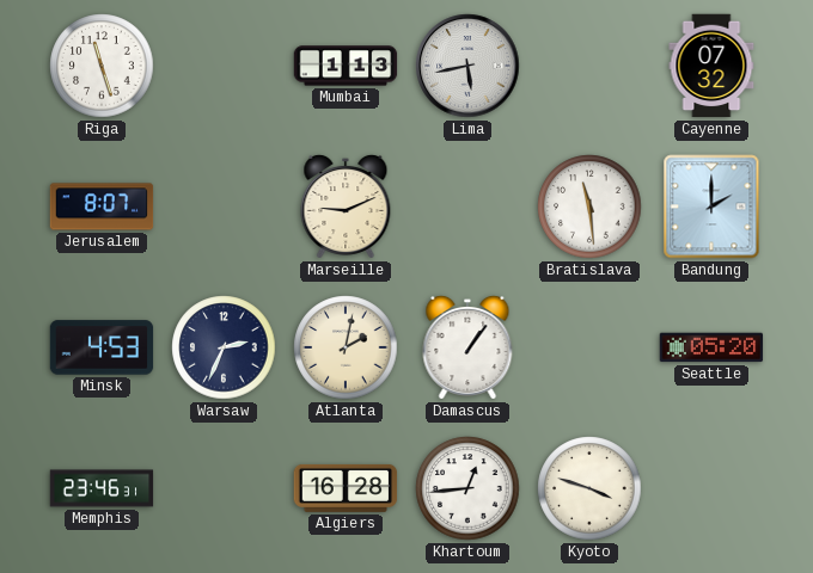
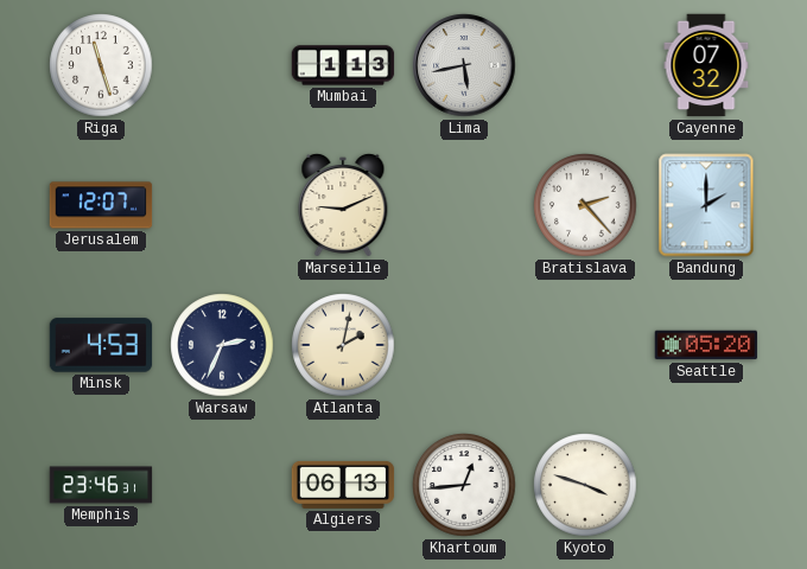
Jerusalem: 8:07 -> 12:07
Bratislava: 11:29 -> 2:23
Damascus: 1:06 -> none
Algiers: 16:28 -> 06:13
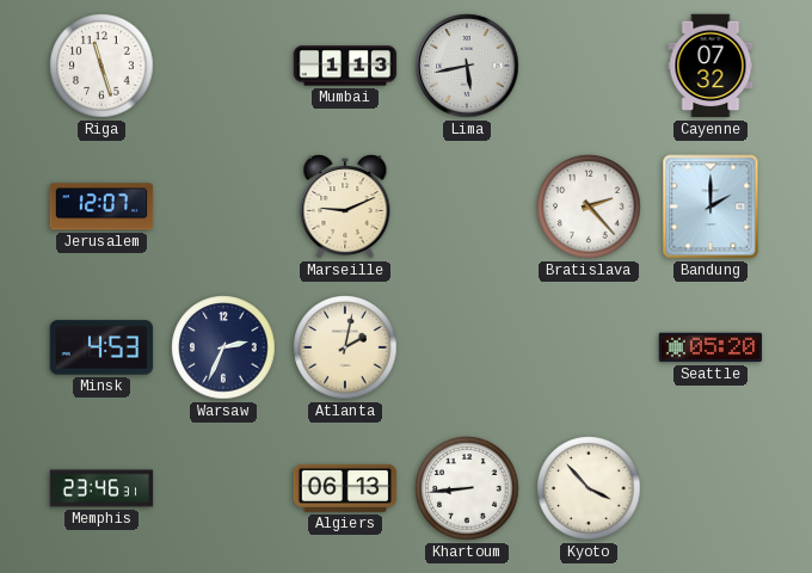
Khartoum: 12:44 -> 8:44
Kyoto: 3:48 -> 3:53
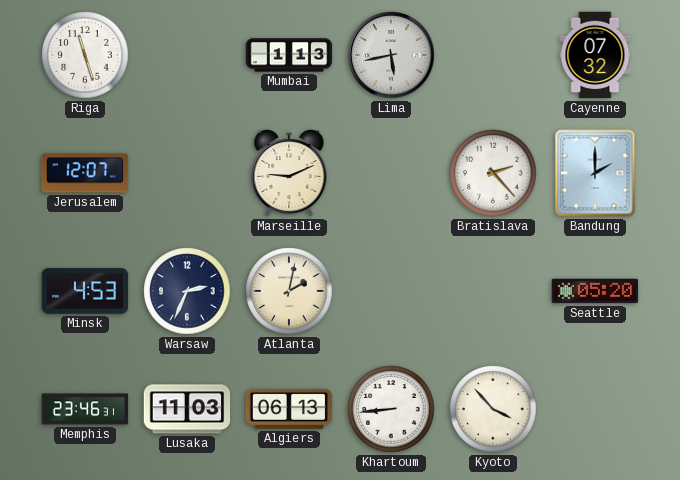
Lusaka: none -> 11:03
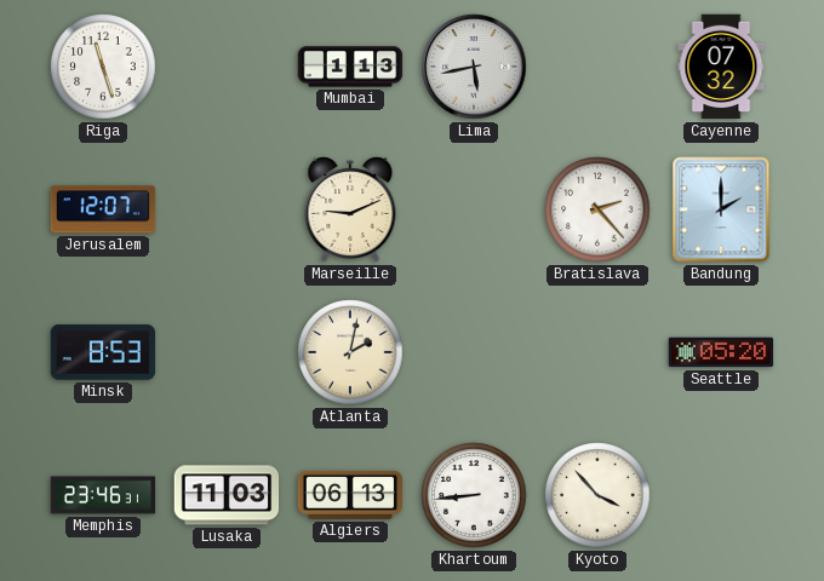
Minsk: 4:53 -> 8:53
Warsaw: 2:34 -> none
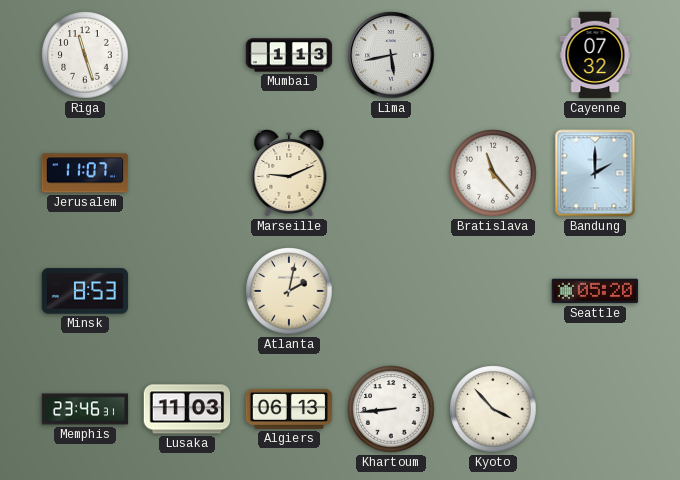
Jerusalem: 12:07 -> 11:07
Bratislava: 2:23 -> 11:23
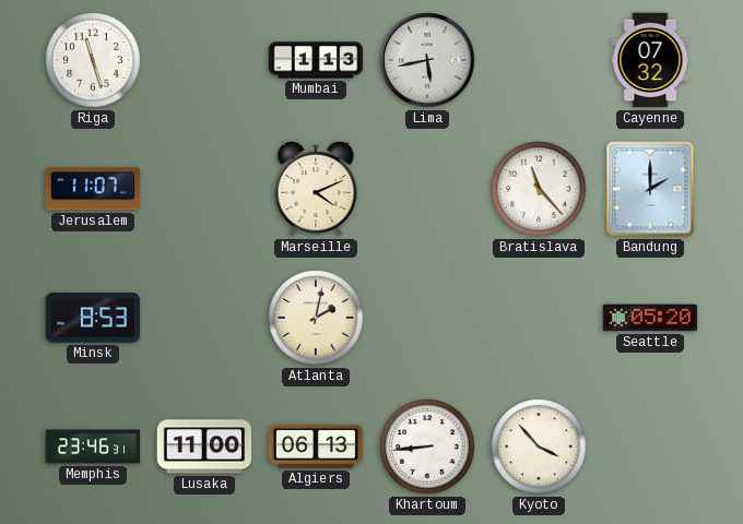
Marseille: 9:11 -> 4:11
Lusaka: 11:03 -> 11:00
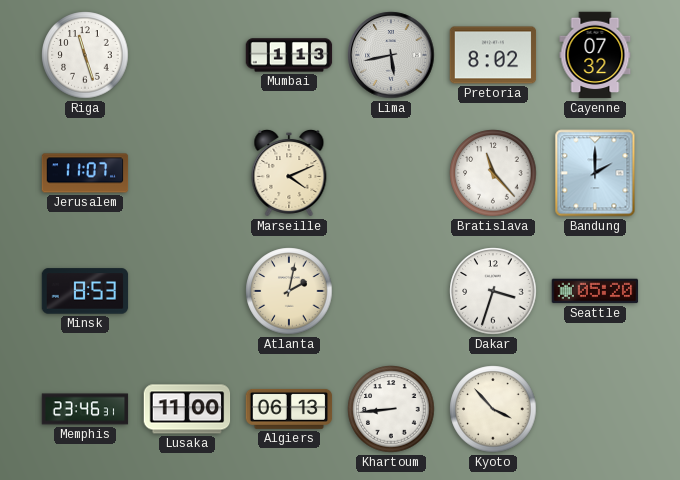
Pretoria: none -> 8:02
Dakar: none -> 3:33
